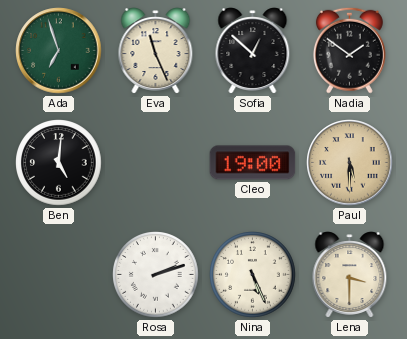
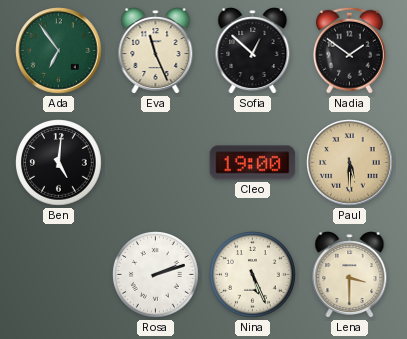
Ada: 6:57 -> 6:54
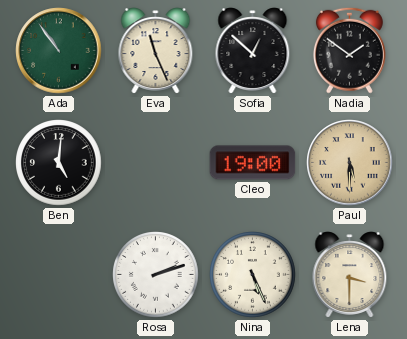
Ada: 6:54 -> 10:54
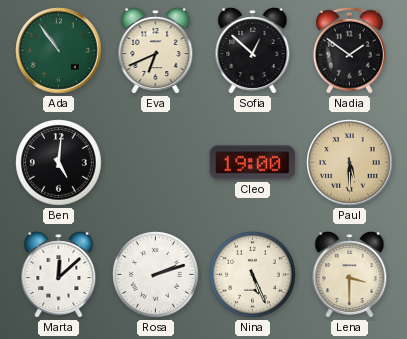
Eva: 11:26 -> 6:41
Marta: none -> 12:08
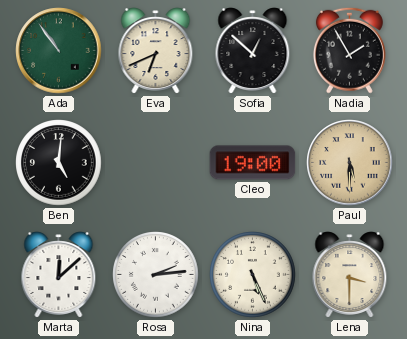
Nadia: 1:51 -> 1:55
Rosa: 2:12 -> 2:14
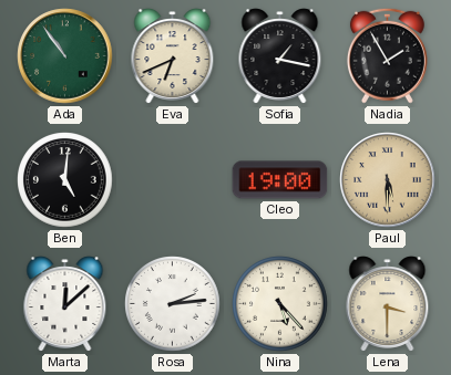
Sofia: 12:52 -> 1:17
Nina: 5:26 -> 5:23
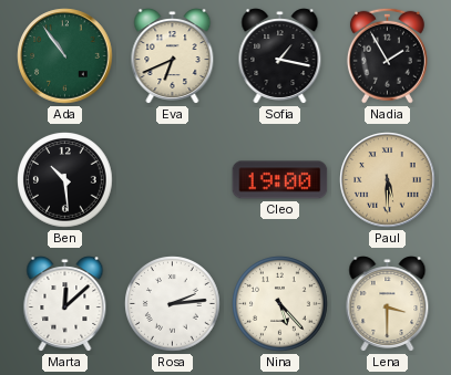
Ben: 5:01 -> 10:29
